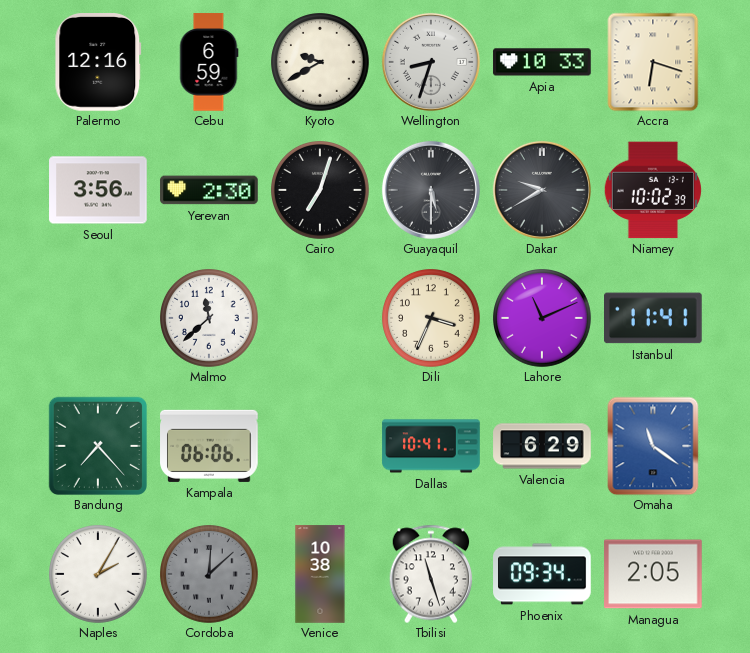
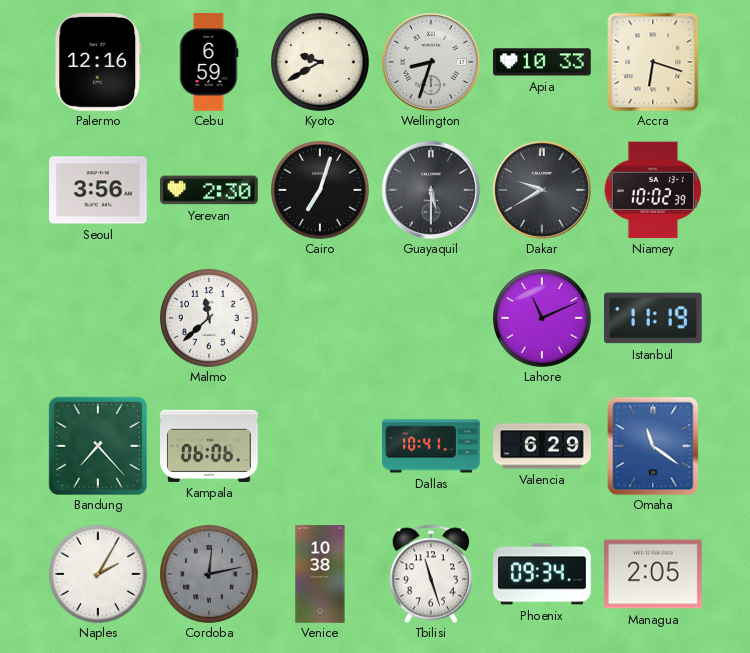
Dili: 3:34 -> none
Istanbul: 11:41 -> 11:19
Cordoba: 12:08 -> 12:13
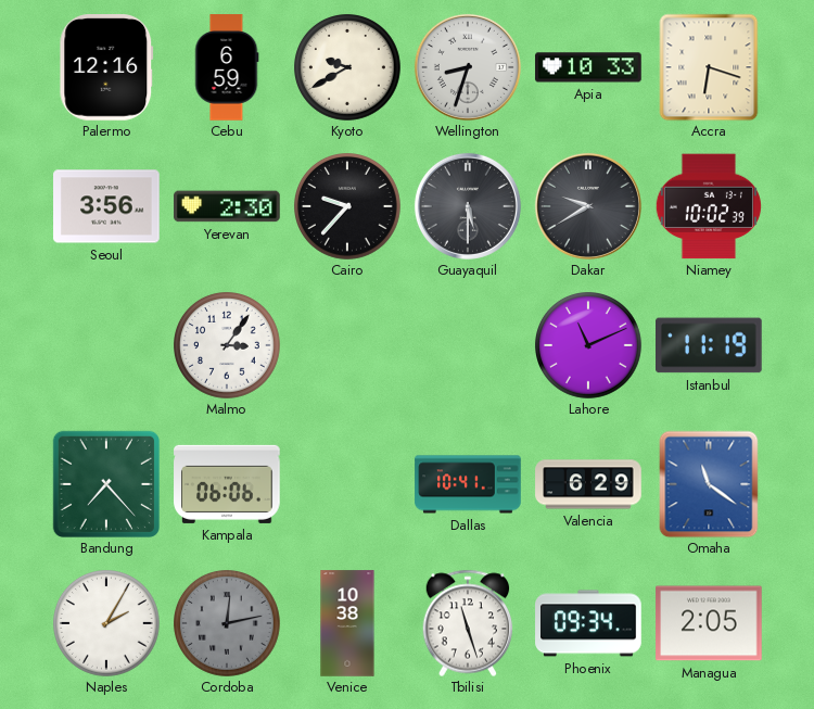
Cairo: 7:03 -> 9:37
Malmo: 11:38 -> 3:06
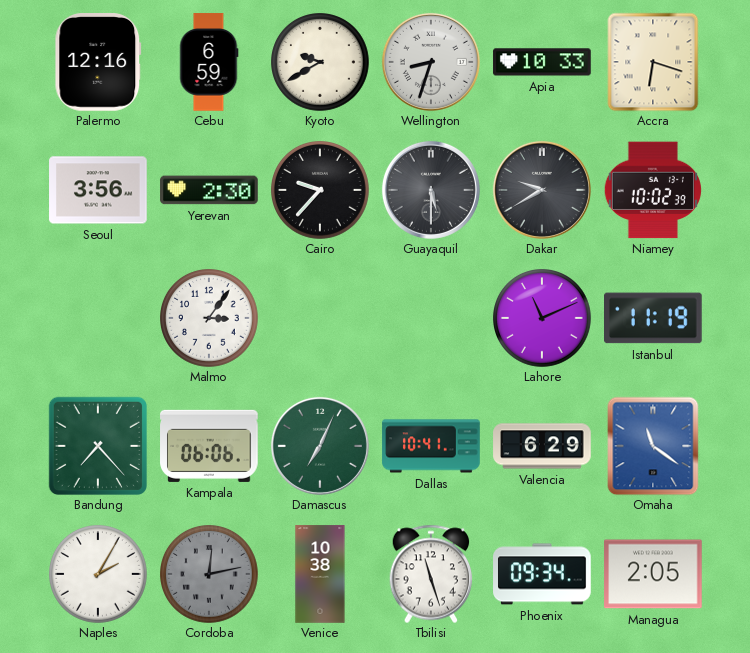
Damascus: none -> 7:04
